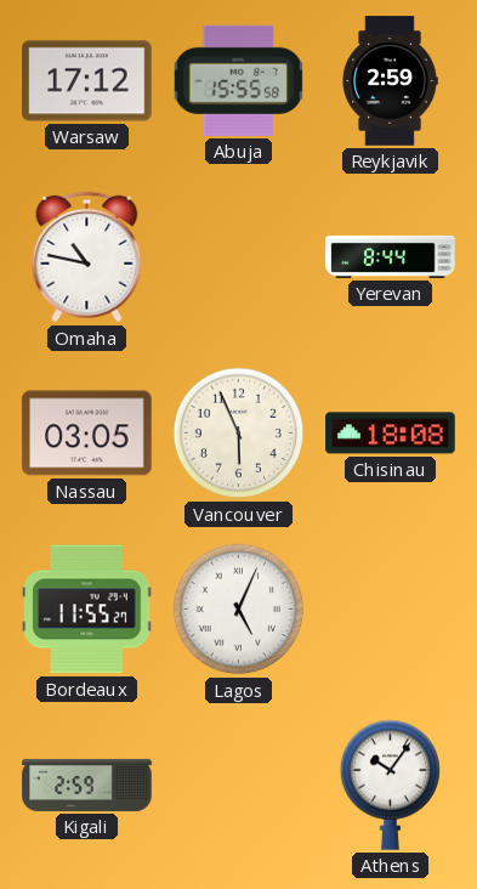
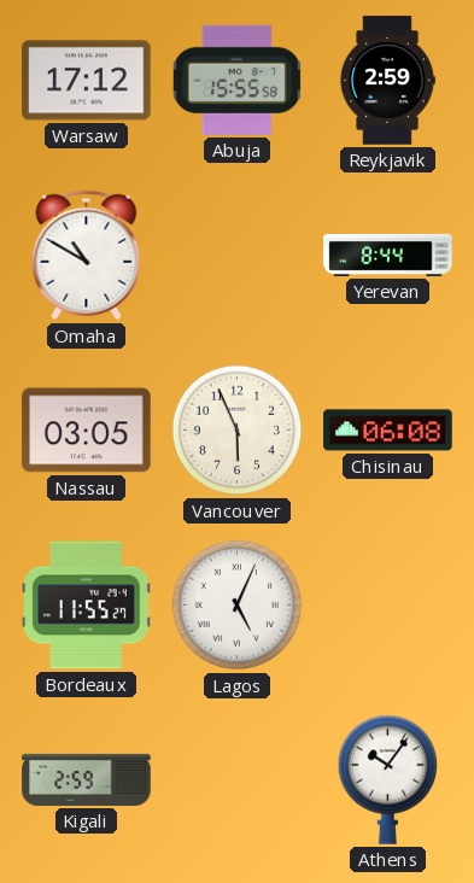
Omaha: 10:47 -> 10:50
Chisinau: 18:08 -> 06:08
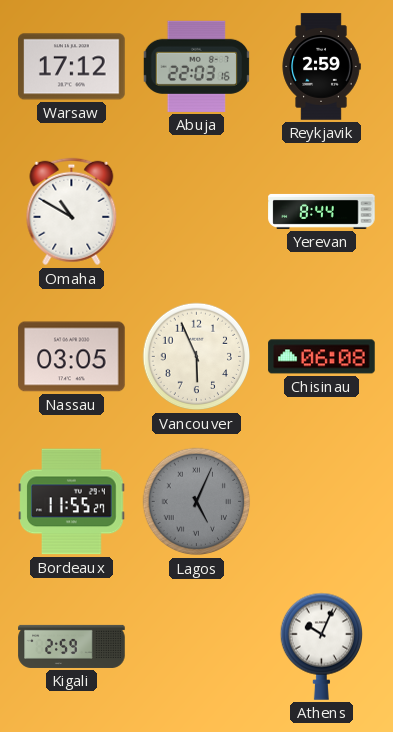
Abuja: 15:55 -> 22:03
Lagos dial: white -> grey
Athens: 10:06 -> 10:04
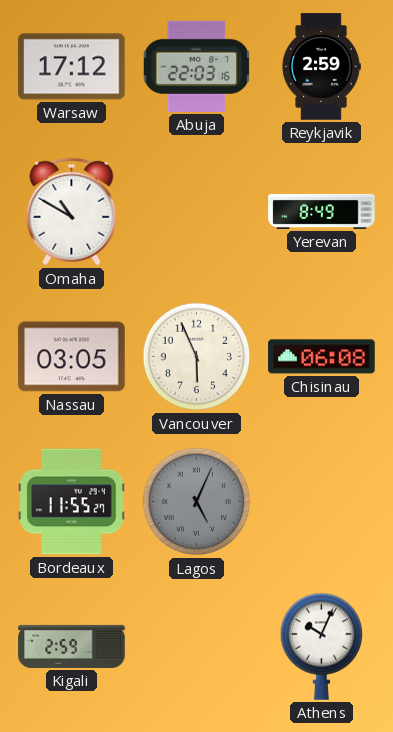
Yerevan: 8:44 -> 8:49
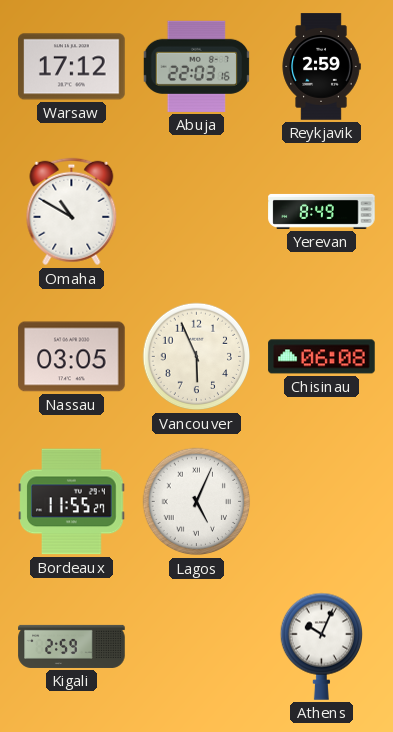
Lagos dial: grey -> white
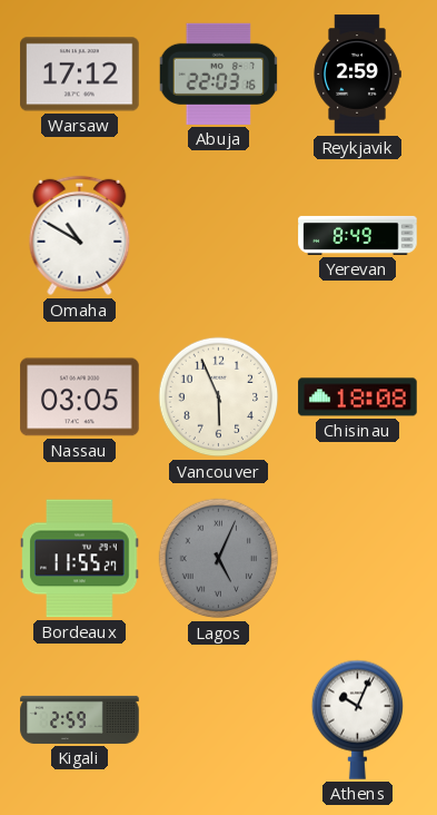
Chisinau: 06:08 -> 18:08
Lagos dial: white -> grey
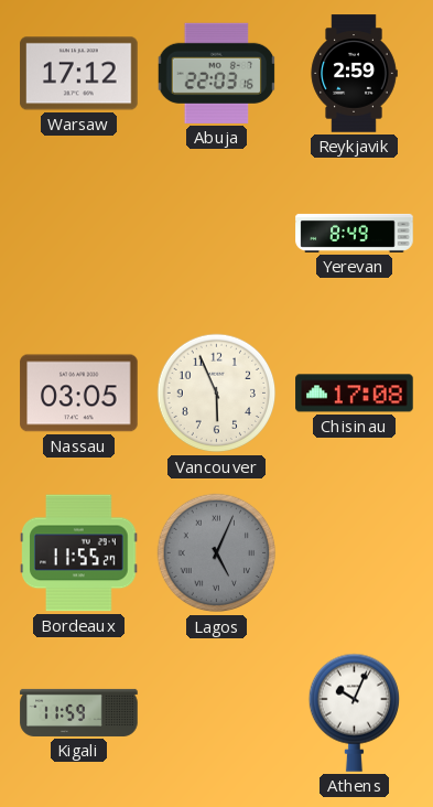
Omaha: 10:50 -> none
Chisinau: 18:08 -> 17:08
Kigali: 2:59 -> 11:59
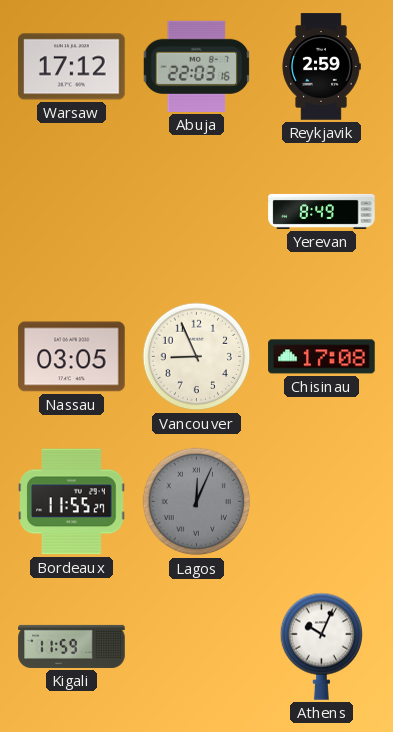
Vancouver: 5:56 -> 8:56
Lagos: 5:04 -> 12:04
